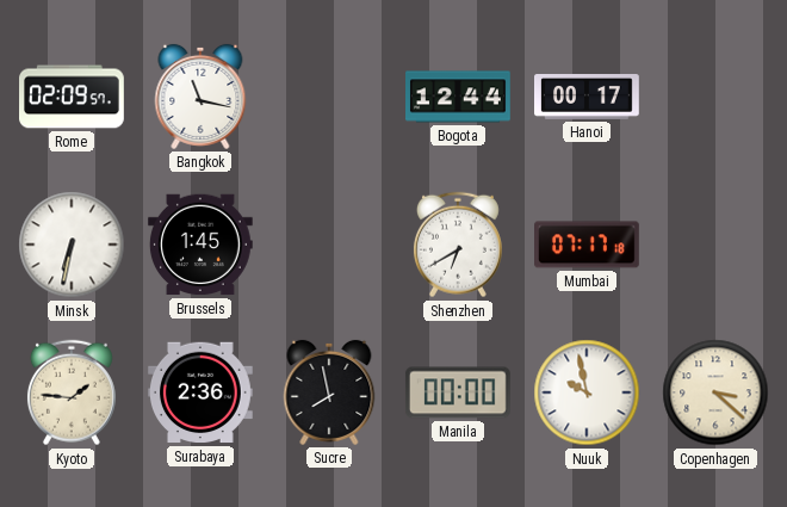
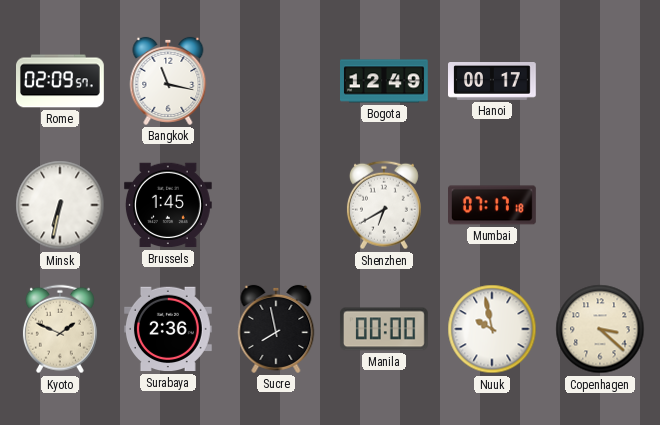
Bogota: 12:44 -> 12:49
Kyoto: 1:46 -> 1:49
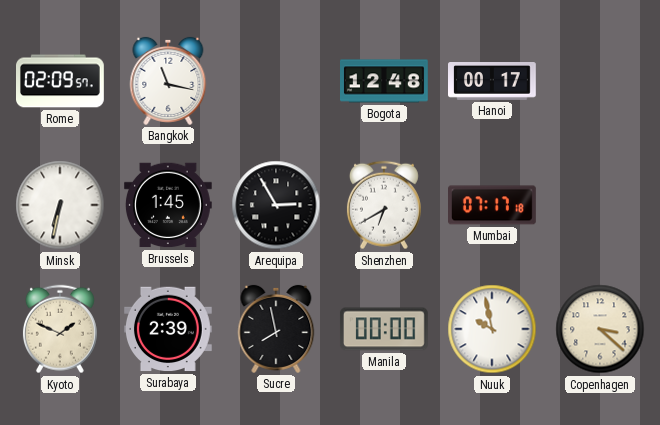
Bogota: 12:49 -> 12:48
Arequipa: none -> 2:55
Surabaya: 2:36 -> 2:39
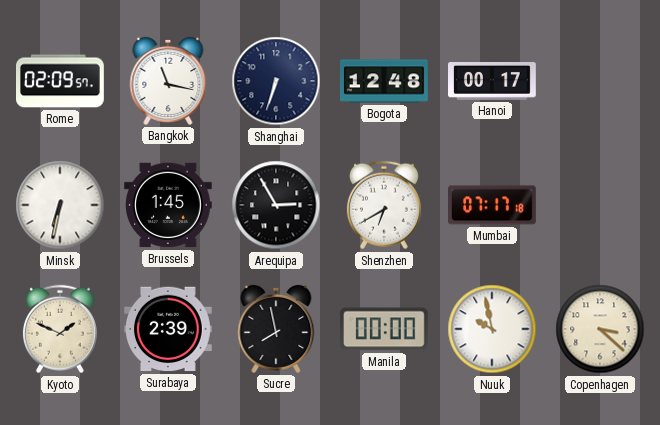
Shanghai: none -> 6:33
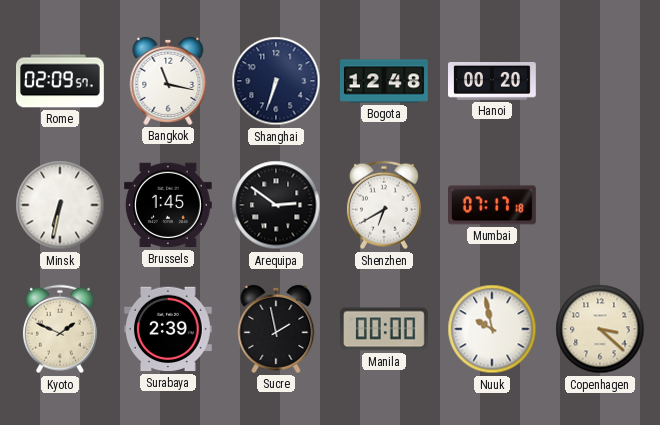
Hanoi: 00:17 -> 00:20
Arequipa: 2:55 -> 2:51
Sucre: 7:58 -> 1:58
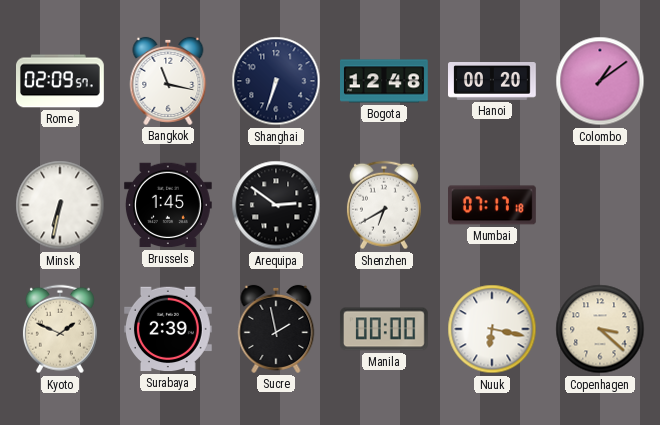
Colombo: none -> 1:09
Nuuk: 9:58 -> 6:17
